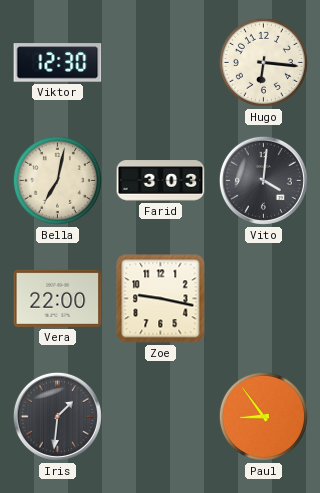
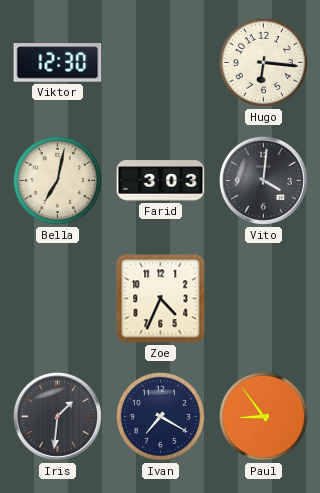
Vera: 22:00 -> none
Zoe: 9:17 -> 4:34
Ivan: none -> 7:20
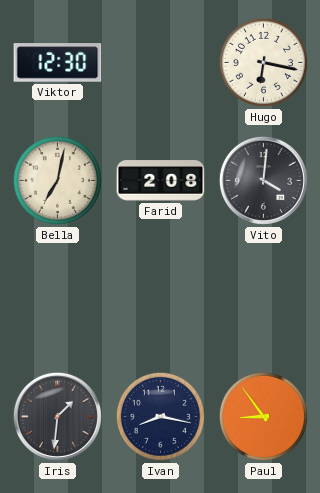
Hugo: 6:16 -> 6:17
Farid: 3:03 -> 2:08
Zoe: 4:34 -> none
Ivan: 7:20 -> 8:17
